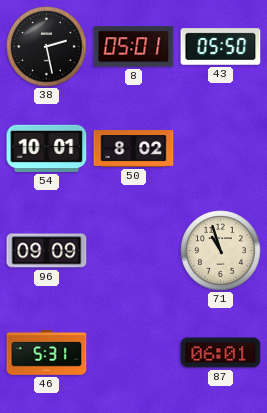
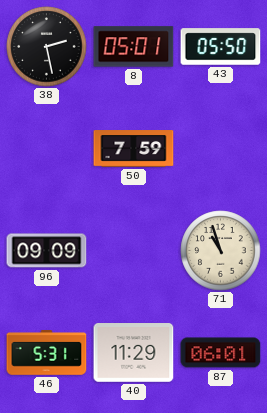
54: 10:01 -> none
50: 8:02 -> 7:59
40: none -> 11:29
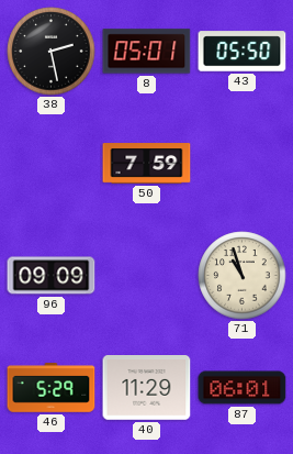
46: 5:31 -> 5:29
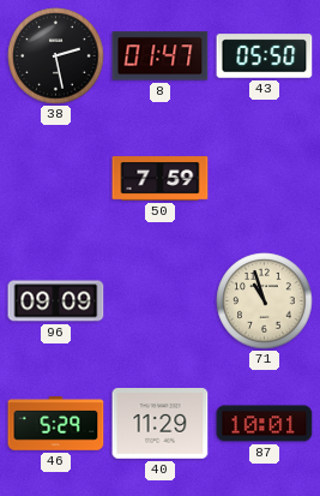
8: 05:01 -> 01:47
87: 06:01 -> 10:01
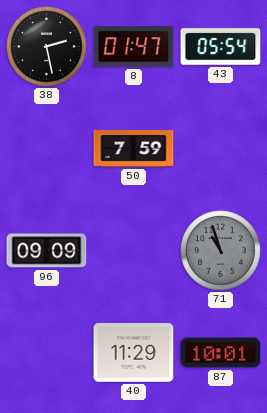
43: 05:50 -> 05:54
71 dial: cream -> grey
46: 5:29 -> none
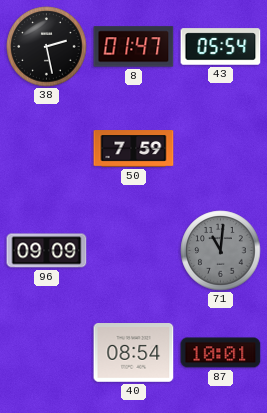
71: 10:57 -> 11:01
40: 11:29 -> 08:54
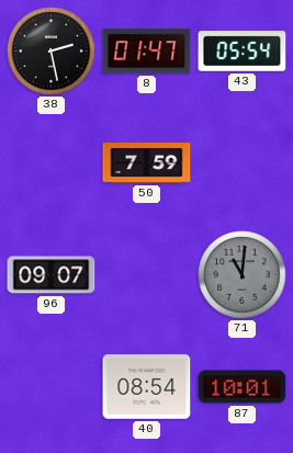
96: 09:09 -> 09:07
